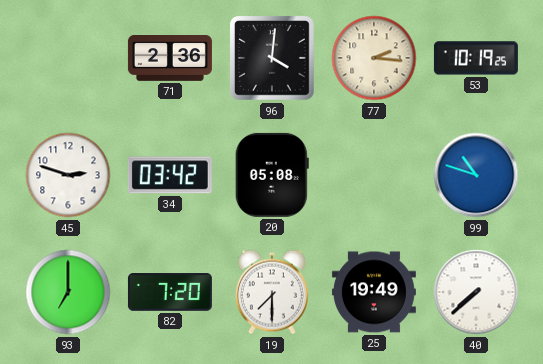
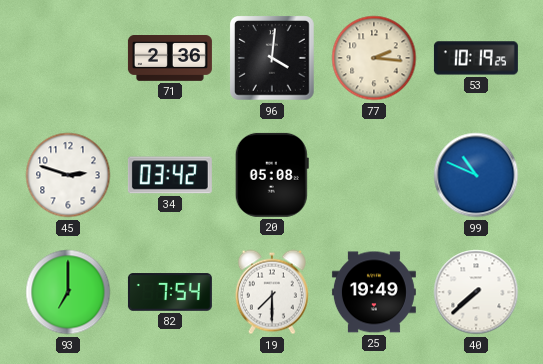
99: 10:48 -> 10:49
82: 7:20 -> 7:54
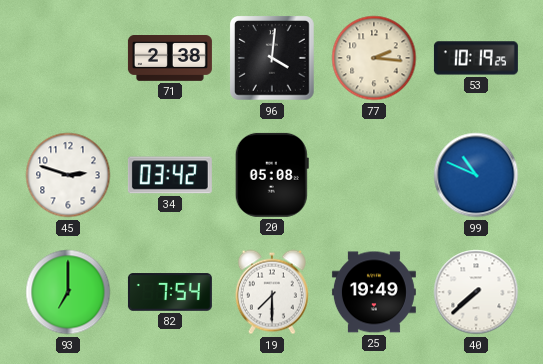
71: 2:36 -> 2:38
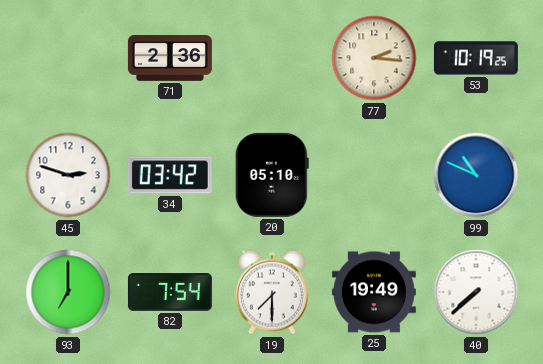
71: 2:38 -> 2:36
96: 4:01 -> none
20: 05:08 -> 05:10
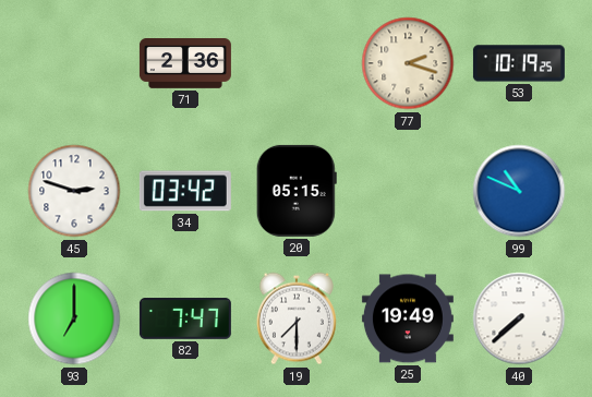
77: 2:16 -> 2:18
20: 05:10 -> 05:15
82: 7:54 -> 7:47
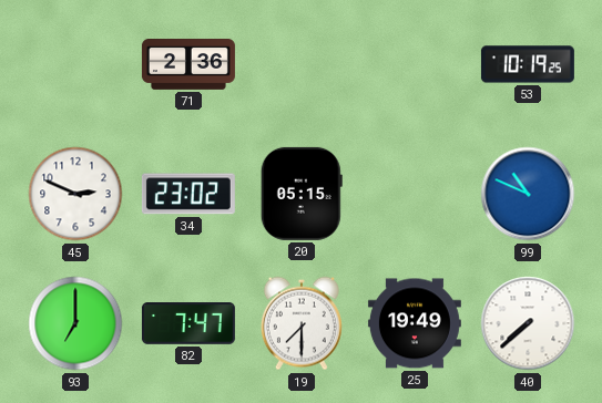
77: 2:18 -> none
45: 2:48 -> 2:49
34: 03:42 -> 23:02
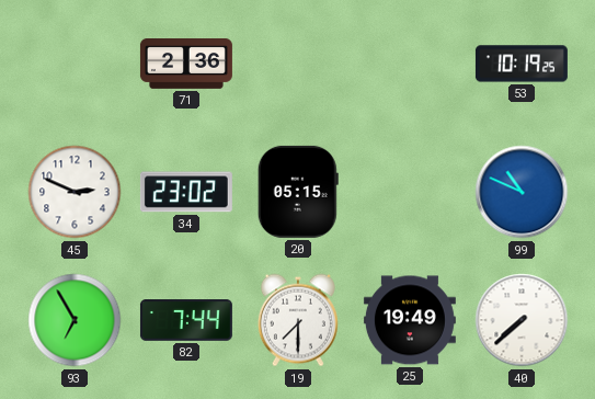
93: 7:00 -> 6:55
82: 7:47 -> 7:44
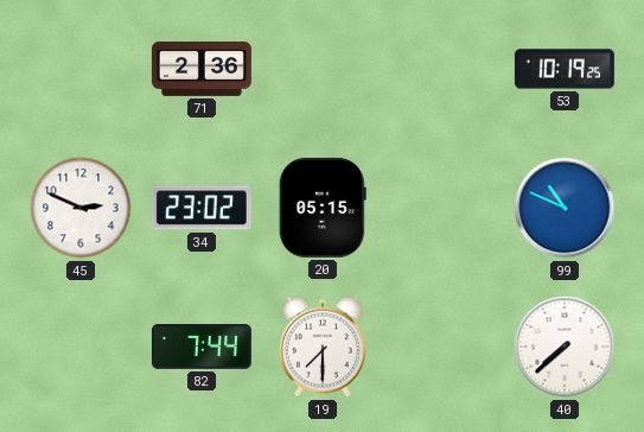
93: 6:55 -> none
25: 19:49 -> none
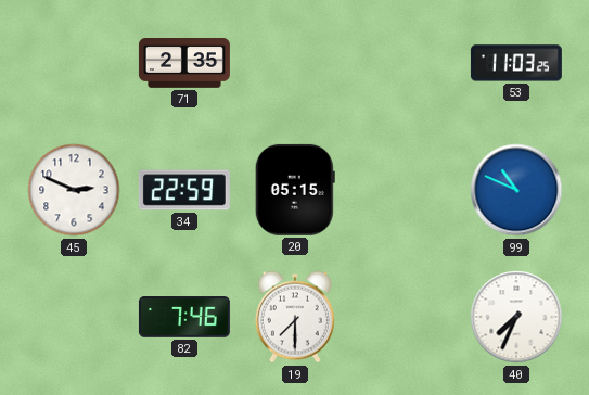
71: 2:36 -> 2:35
53: 10:19 -> 11:03
34: 23:02 -> 22:59
82: 7:44 -> 7:46
40: 7:38 -> 7:34
